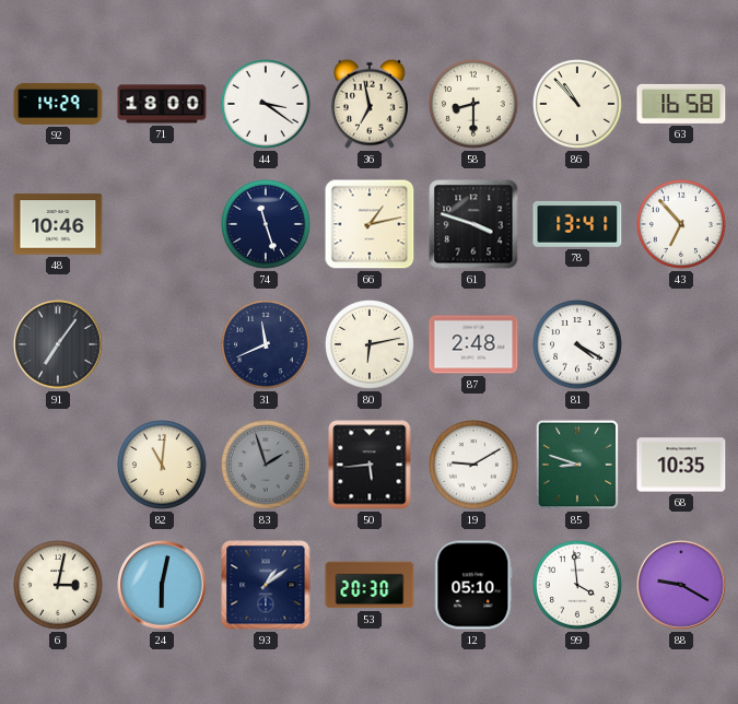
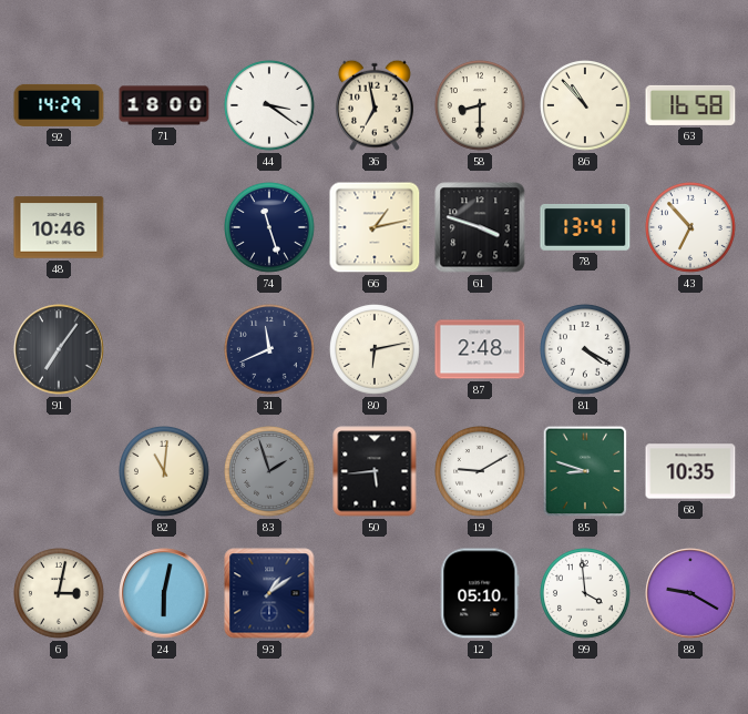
53: 20:30 -> none
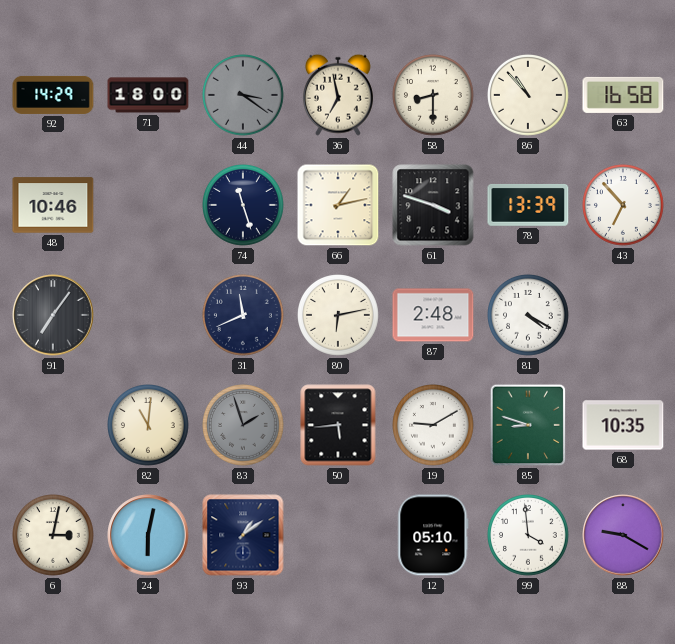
44 dial: white -> grey
78: 13:41 -> 13:39
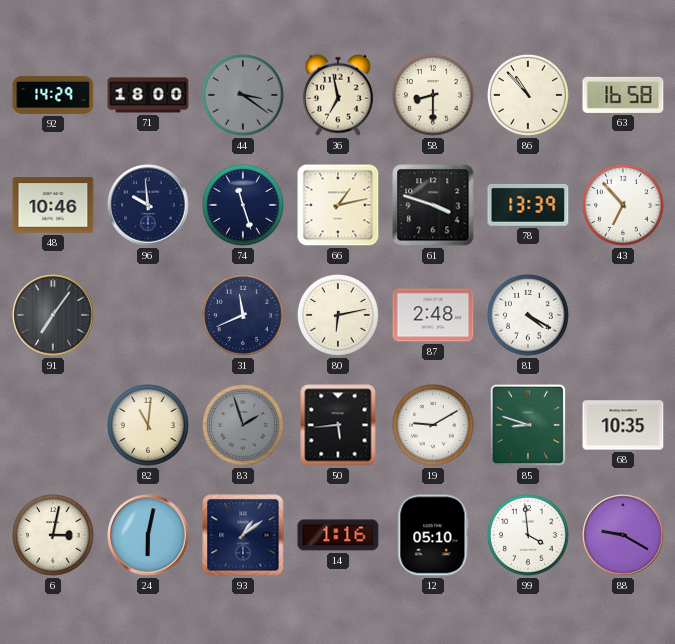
96: none -> 9:59
14: none -> 1:16
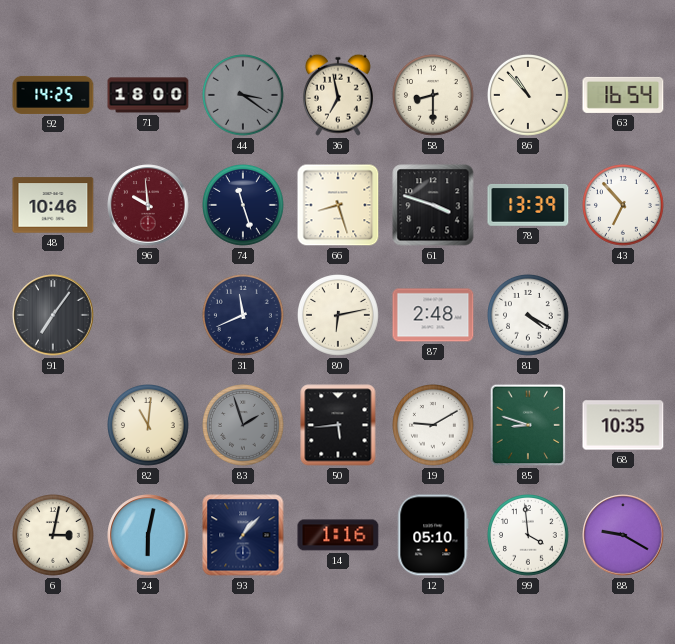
92: 14:29 -> 14:25
63: 16:58 -> 16:54
96 dial: navy -> burgundy
66: 1:13 -> 8:27
93: 1:09 -> 1:07
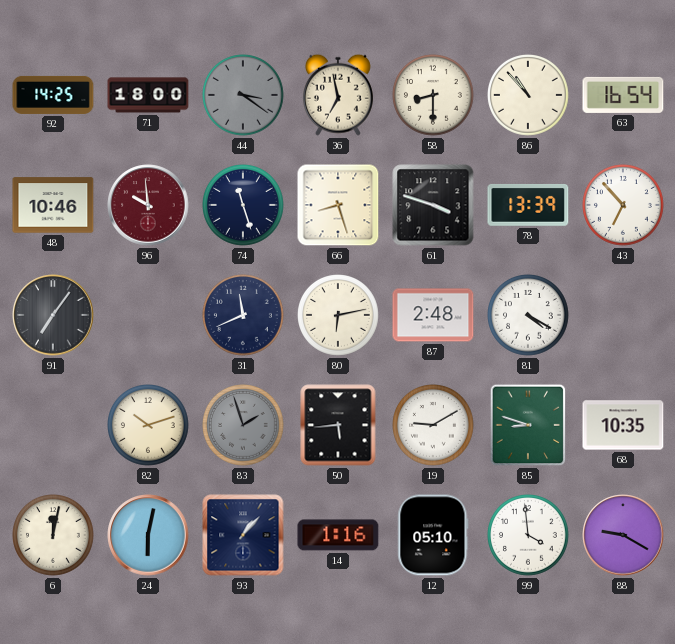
82: 11:01 -> 10:12
6: 3:02 -> 12:02
